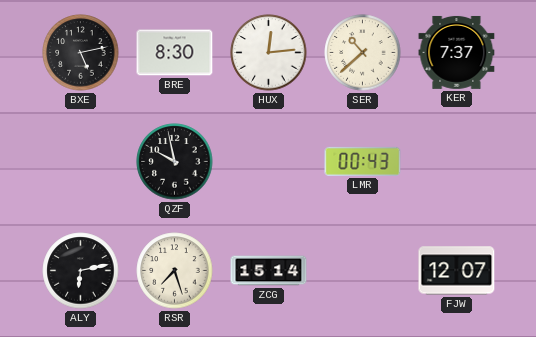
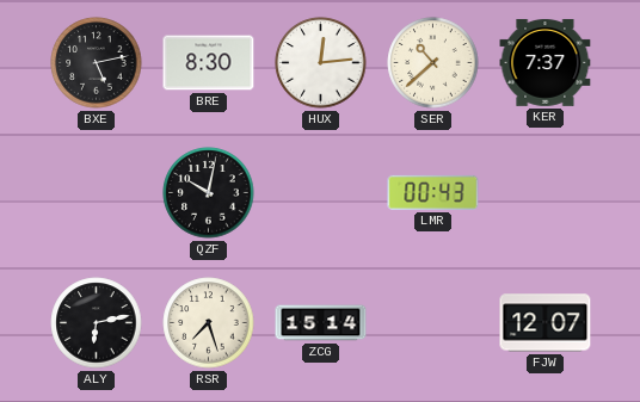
QZF: 9:58 -> 10:02
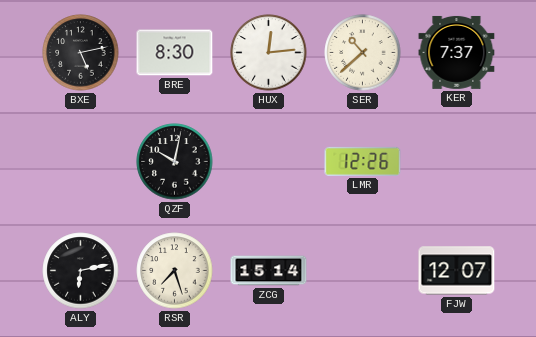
LMR: 00:43 -> 12:26
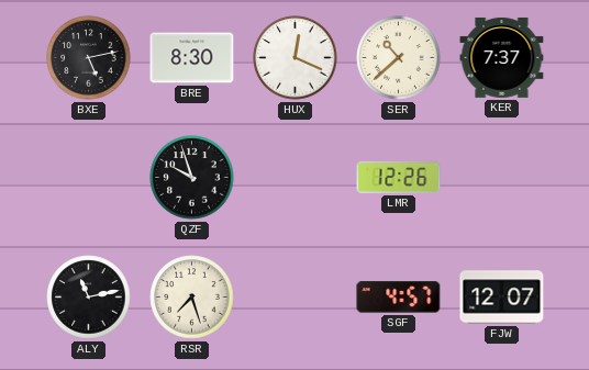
HUX: 12:14 -> 12:19
QZF: 10:02 -> 9:57
ALY: 6:13 -> 11:13
ZCG: 15:14 -> none
SGF: none -> 4:57
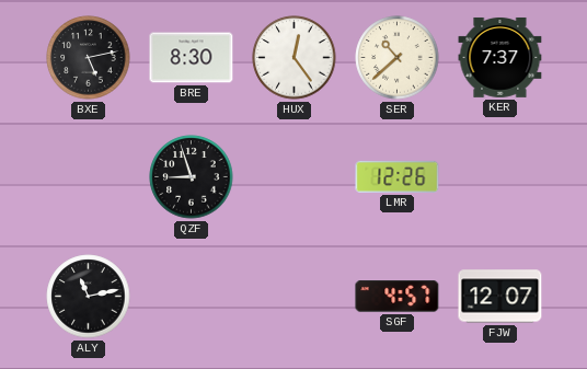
HUX: 12:19 -> 12:24
QZF: 9:57 -> 8:57
RSR: 7:27 -> none
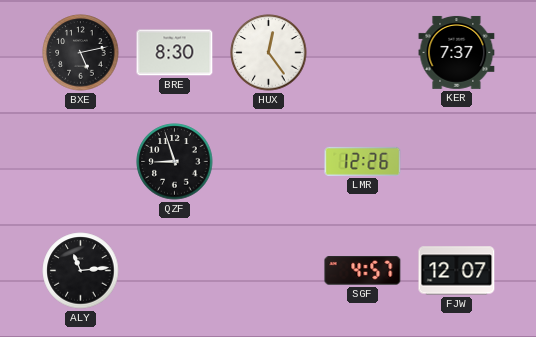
SER: 10:38 -> none
ALY: 11:13 -> 11:14
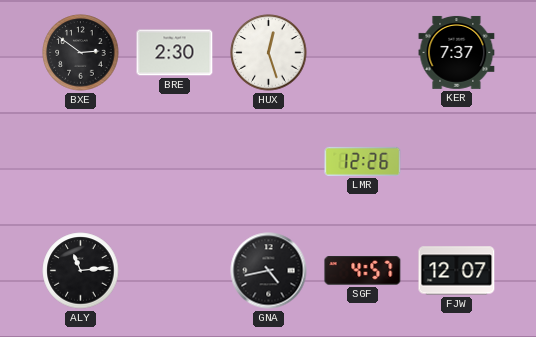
BXE: 5:13 -> 2:51
BRE: 8:30 -> 2:30
HUX: 12:24 -> 12:27
QZF: 8:57 -> none
GNA: none -> 4:43
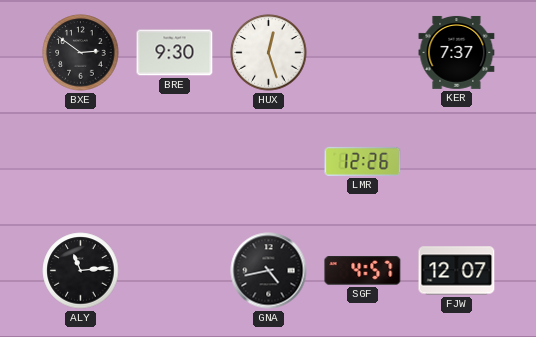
BRE: 2:30 -> 9:30
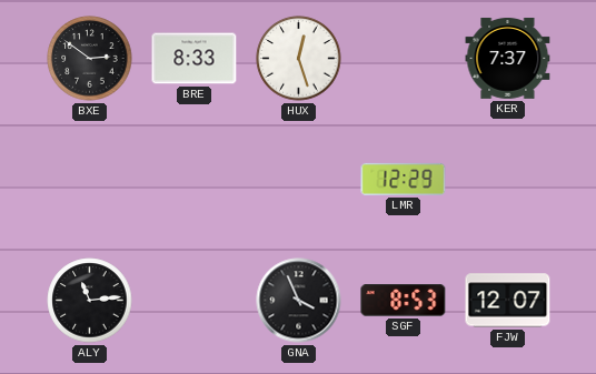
BRE: 9:30 -> 8:33
LMR: 12:26 -> 12:29
GNA: 4:43 -> 3:56
SGF: 4:57 -> 8:53
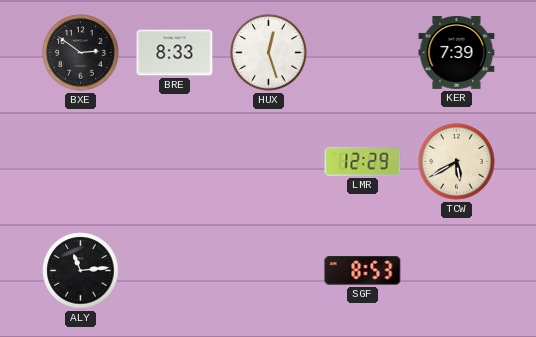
KER: 7:37 -> 7:39
TCW: none -> 5:40
GNA: 3:56 -> none
FJW: 12:07 -> none
